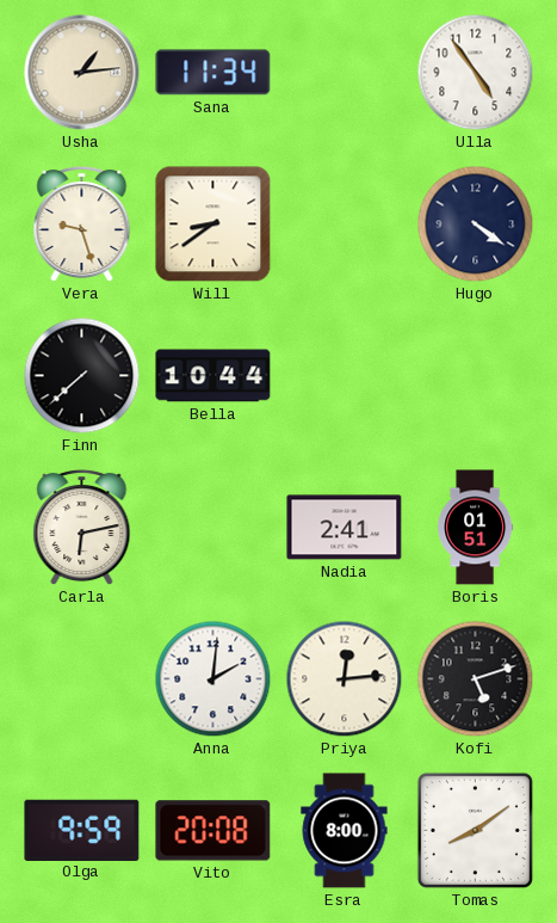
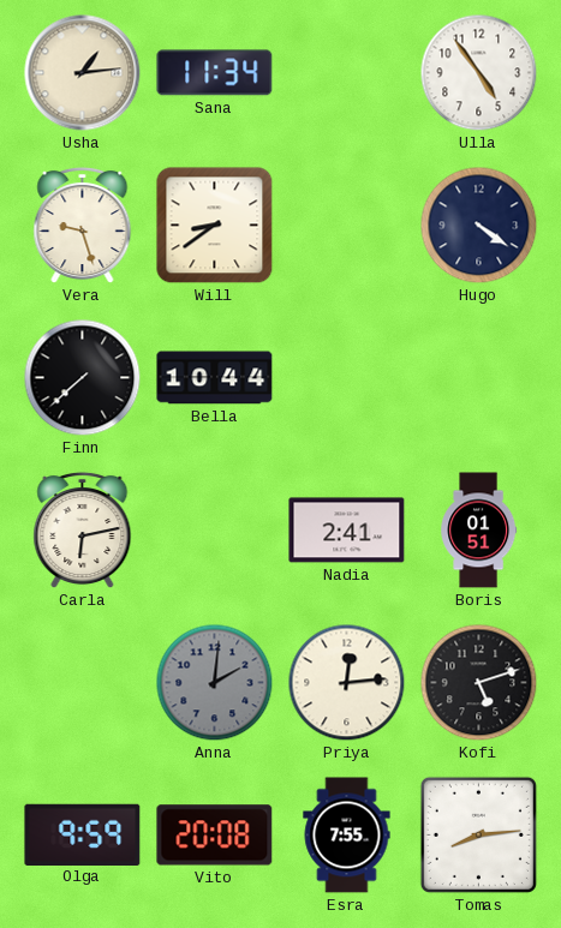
Anna dial: white -> grey
Esra: 8:00 -> 7:55
Tomas: 8:09 -> 8:14
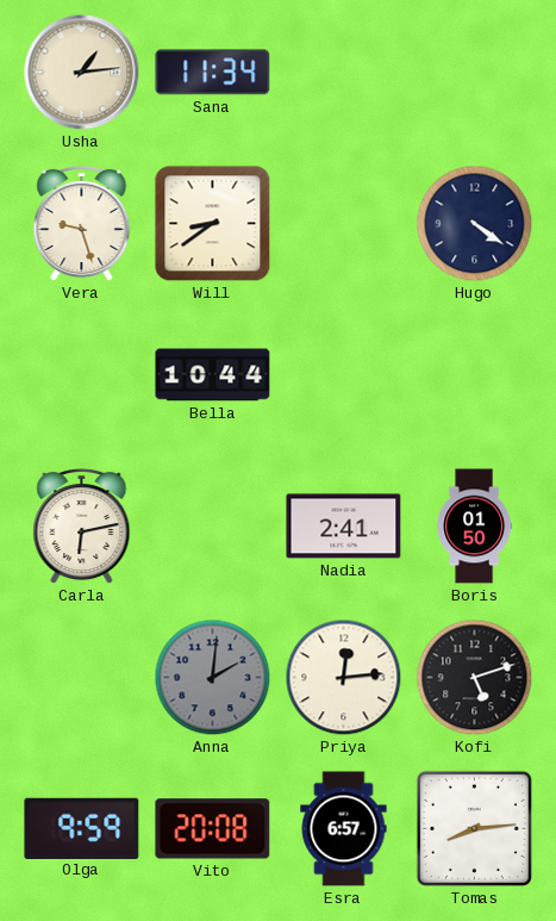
Ulla: 4:54 -> none
Finn: 7:38 -> none
Boris: 01:51 -> 01:50
Esra: 7:55 -> 6:57
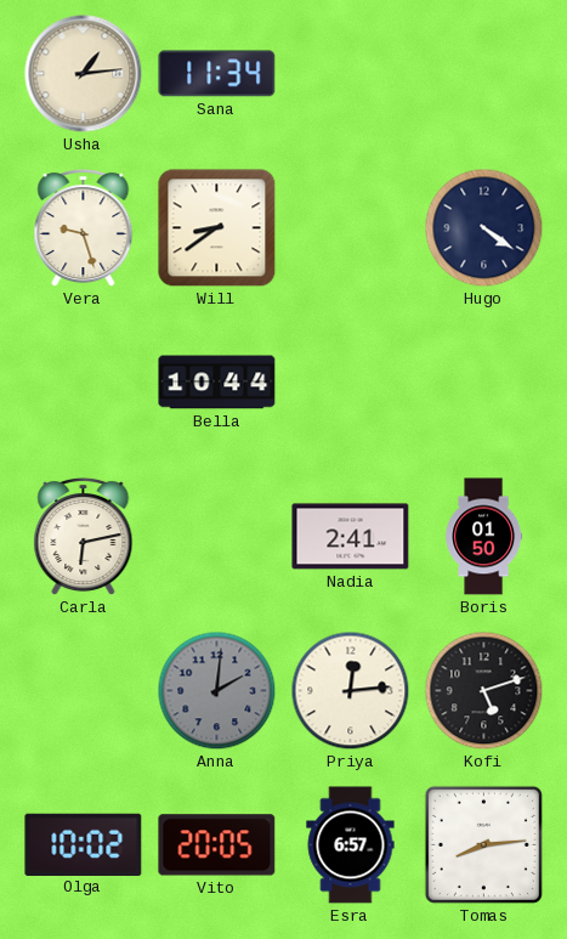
Olga: 9:59 -> 10:02
Vito: 20:08 -> 20:05
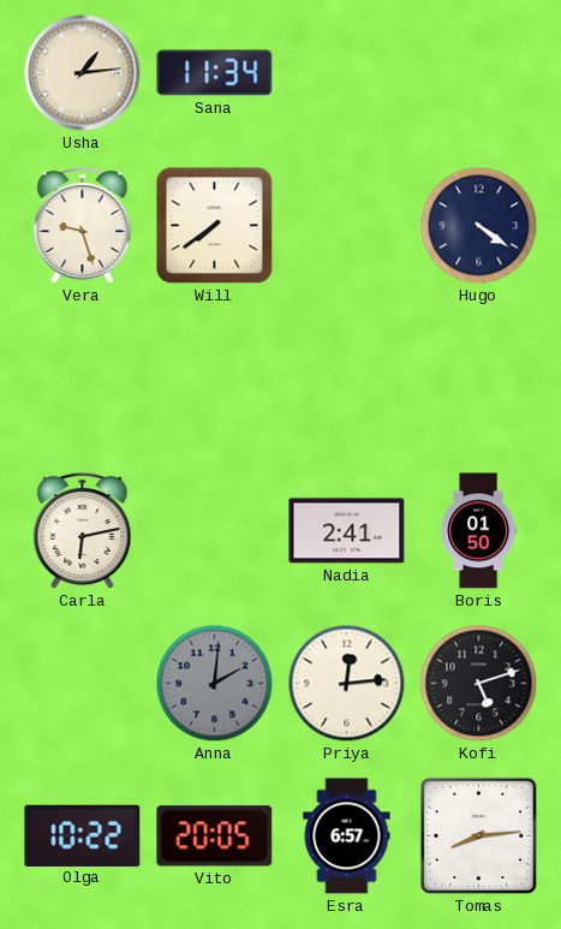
Will: 8:39 -> 7:39
Bella: 10:44 -> none
Olga: 10:02 -> 10:22
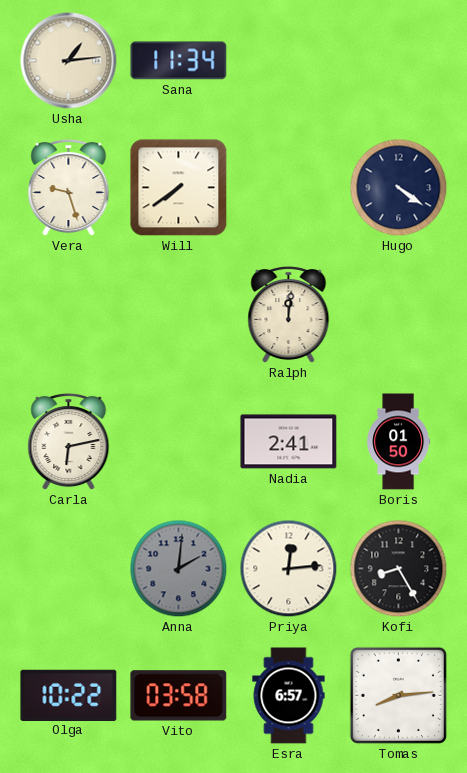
Ralph: none -> 12:01
Kofi: 5:12 -> 8:25
Vito: 20:05 -> 03:58
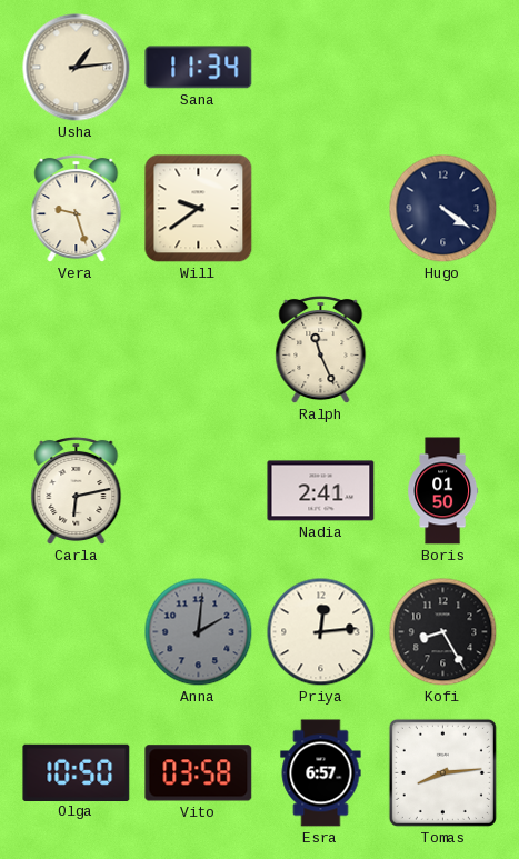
Will: 7:39 -> 9:39
Ralph: 12:01 -> 11:26
Olga: 10:22 -> 10:50
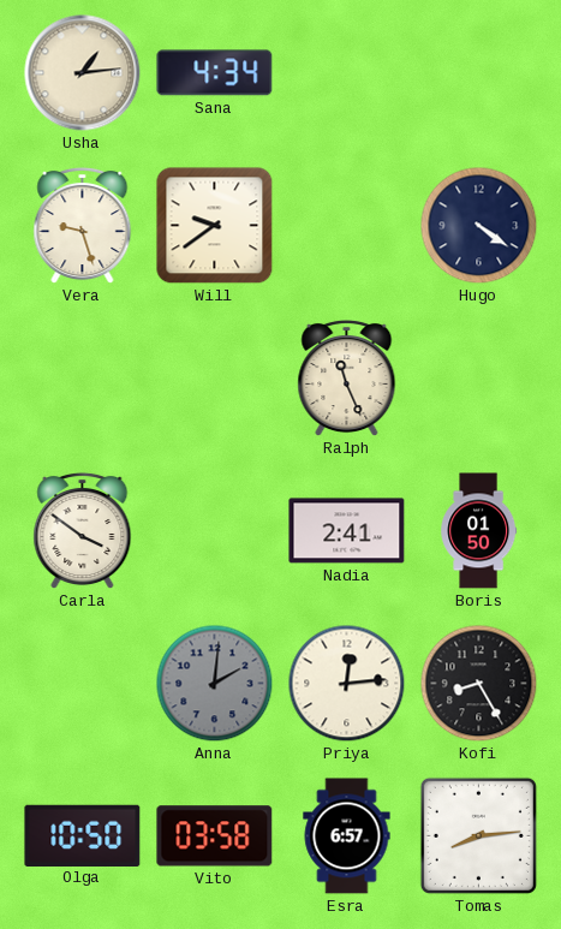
Sana: 11:34 -> 4:34
Carla: 6:13 -> 3:51
